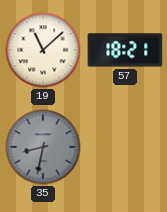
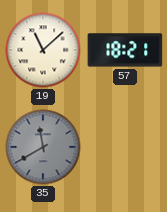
35: 8:32 -> 11:40
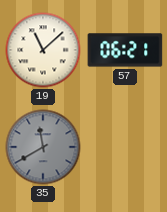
57: 18:21 -> 06:21
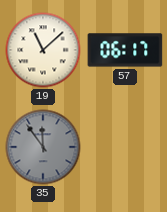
57: 06:21 -> 06:17
35: 11:40 -> 11:54
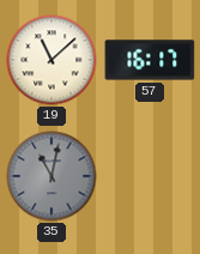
57: 06:17 -> 16:17
35: 11:54 -> 11:02
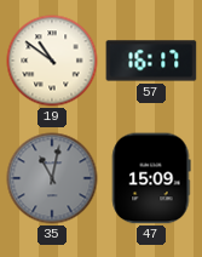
19: 11:08 -> 10:51
47: none -> 15:09
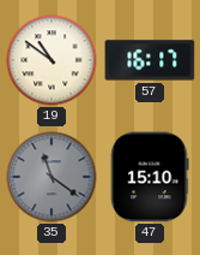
35: 11:02 -> 11:21
47: 15:09 -> 15:10
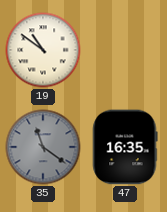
57: 16:17 -> none
47: 15:10 -> 16:35
